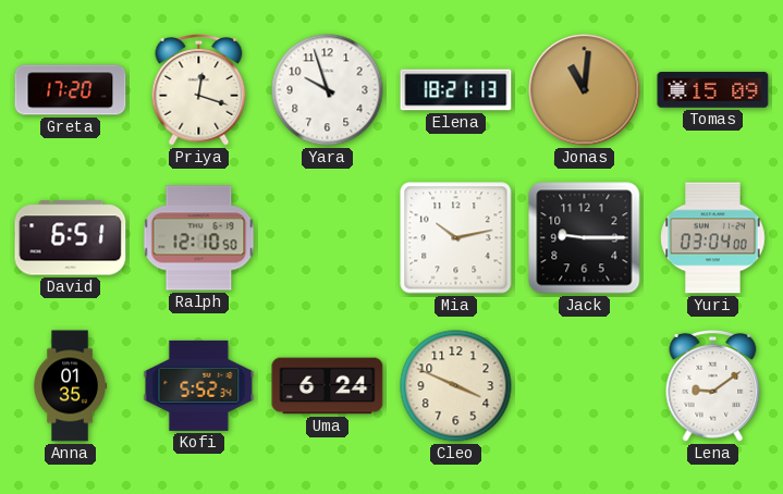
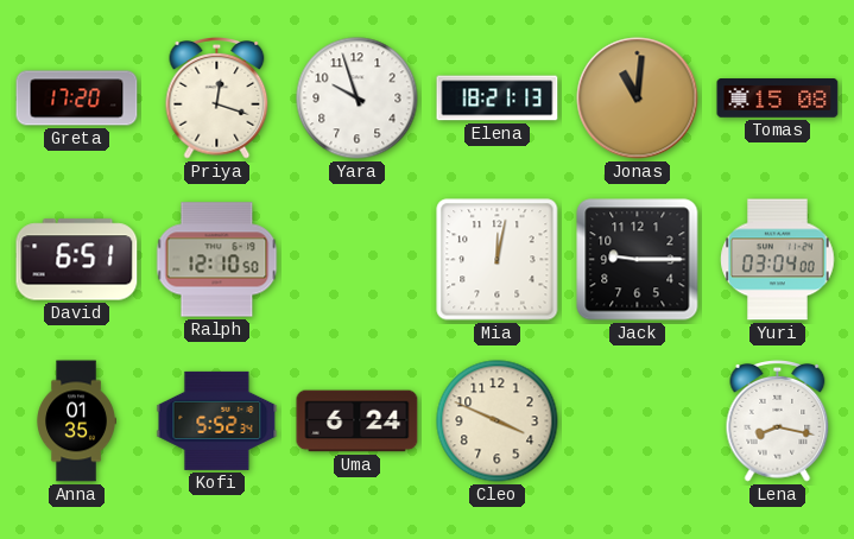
Tomas: 15:09 -> 15:08
Mia: 10:13 -> 12:02
Lena: 9:09 -> 8:17
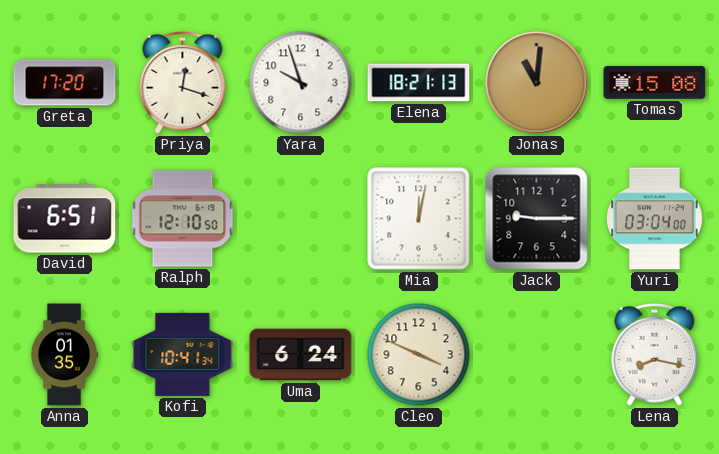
Kofi: 5:52 -> 10:41
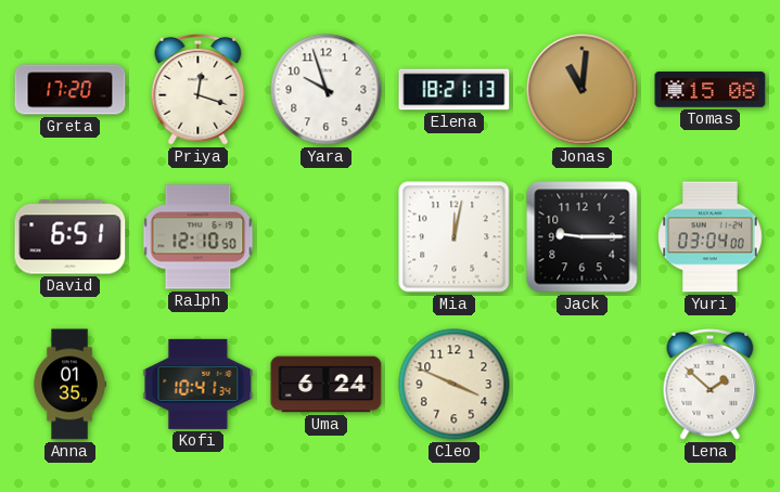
Lena: 8:17 -> 1:52
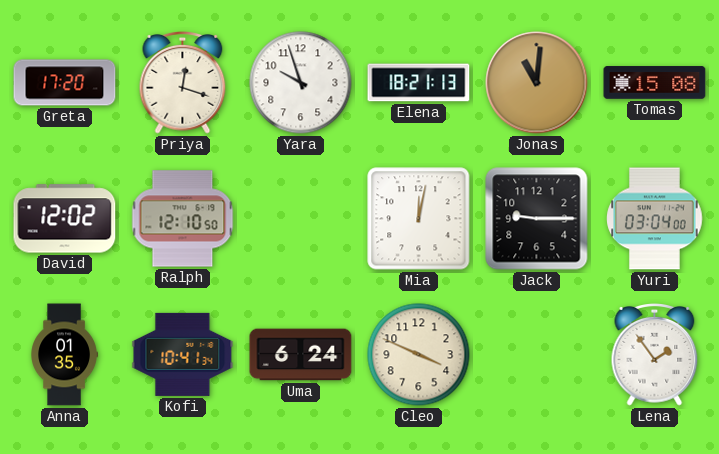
David: 6:51 -> 12:02
Lena: 1:52 -> 1:54
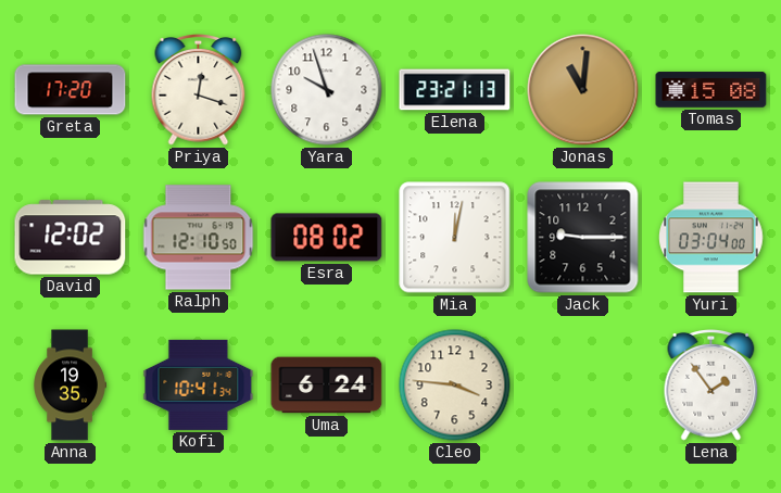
Elena: 18:21 -> 23:21
Esra: none -> 08:02
Anna: 01:35 -> 19:35
Cleo: 3:49 -> 3:46
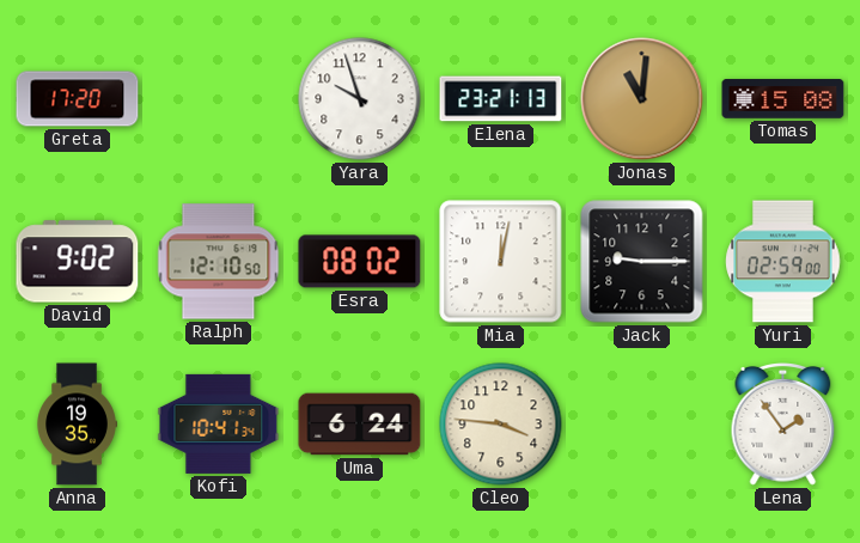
Priya: 12:18 -> none
David: 12:02 -> 9:02
Yuri: 03:04 -> 02:59
